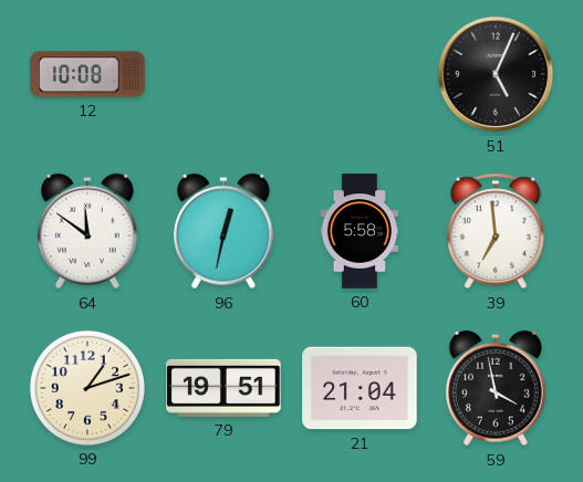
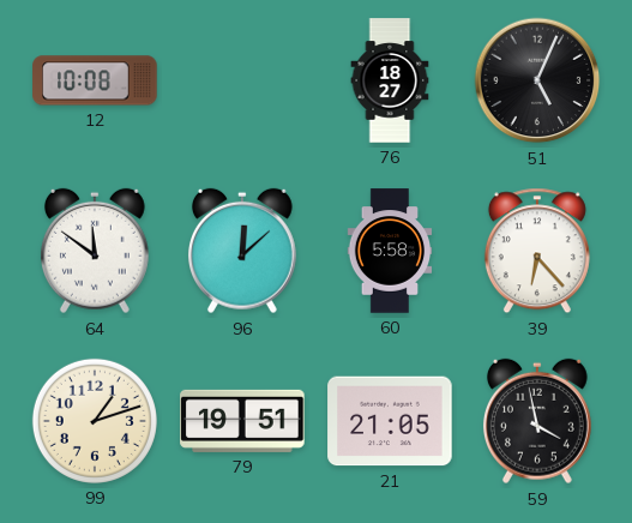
76: none -> 18:27
96: 12:32 -> 12:08
39: 6:59 -> 6:23
21: 21:04 -> 21:05
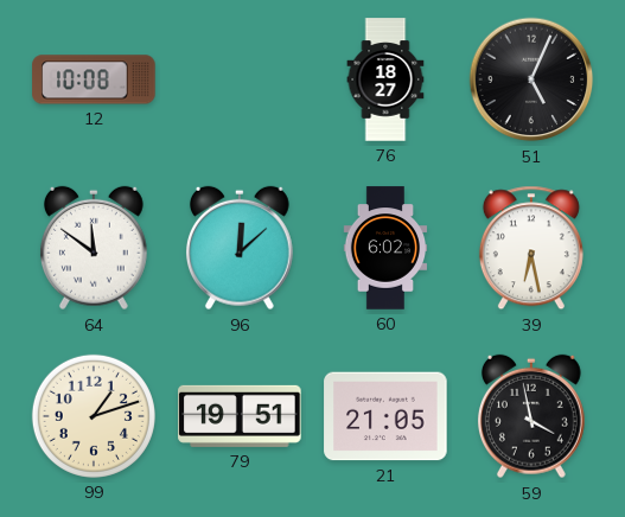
60: 5:58 -> 6:02
39: 6:23 -> 6:28
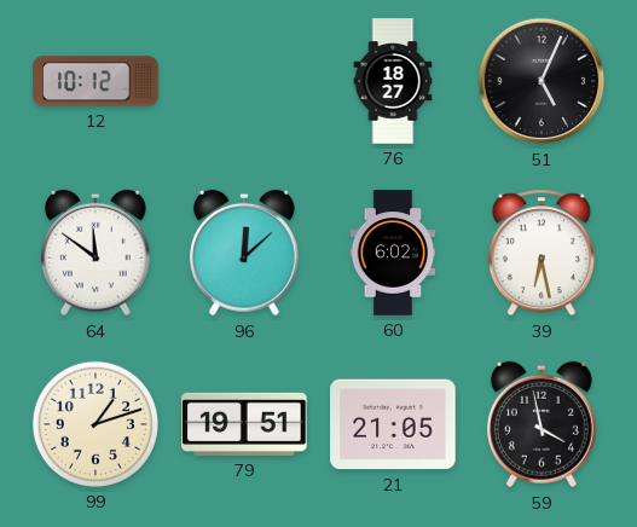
12: 10:08 -> 10:12
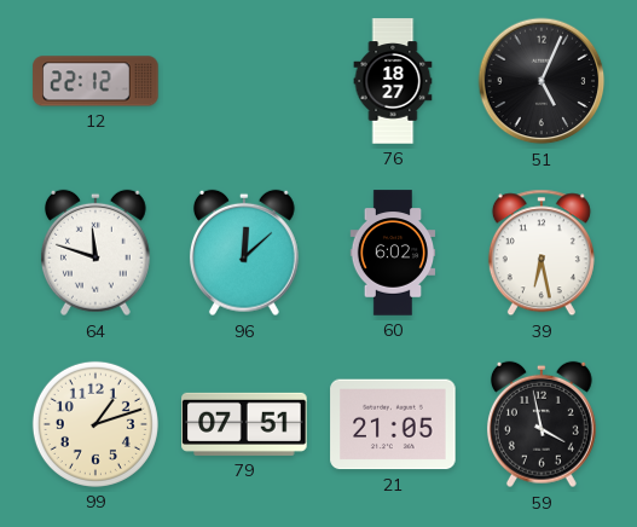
12: 10:12 -> 22:12
64: 11:51 -> 11:48
79: 19:51 -> 07:51
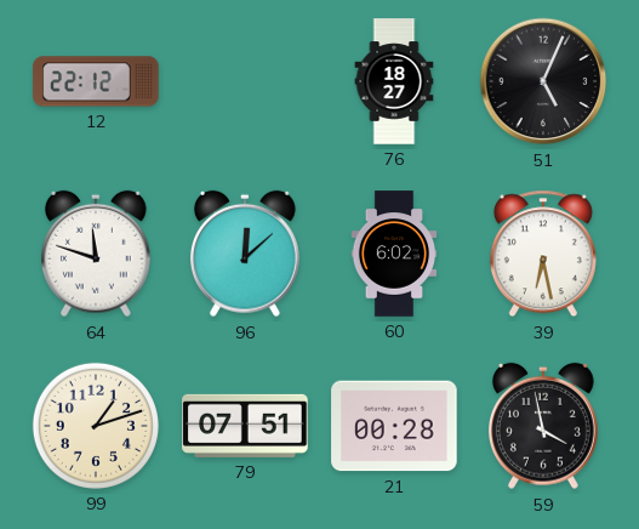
21: 21:05 -> 00:28
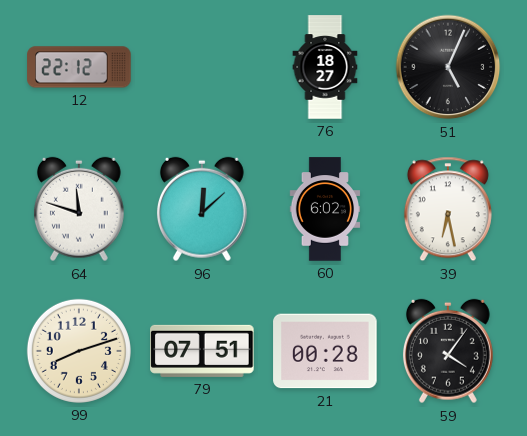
99: 1:12 -> 8:12
59: 3:58 -> 4:06
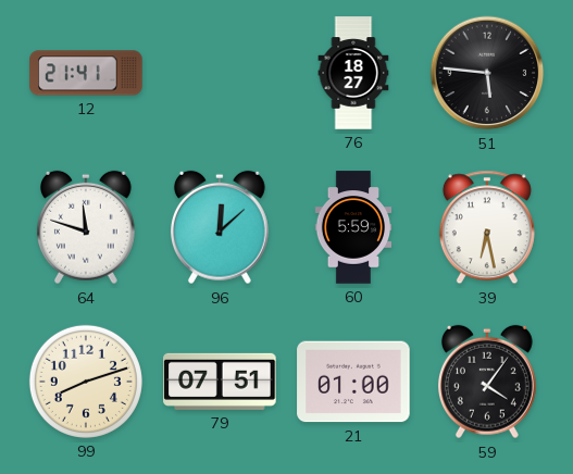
12: 22:12 -> 21:41
51: 5:04 -> 5:46
60: 6:02 -> 5:59
21: 00:28 -> 01:00
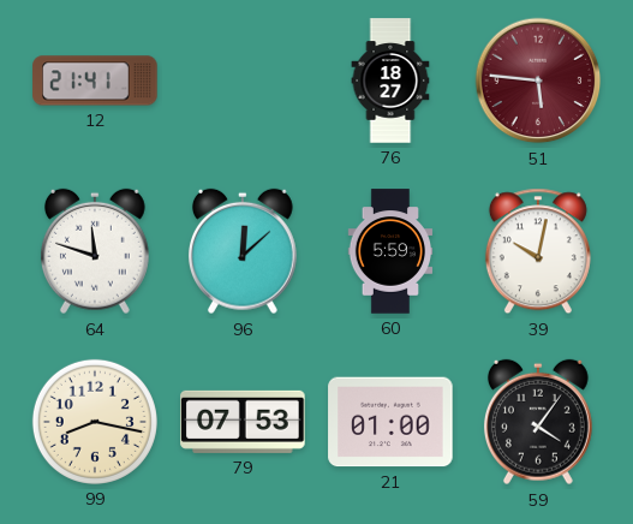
51 dial: black -> burgundy
39: 6:28 -> 10:02
99: 8:12 -> 8:17
79: 07:51 -> 07:53
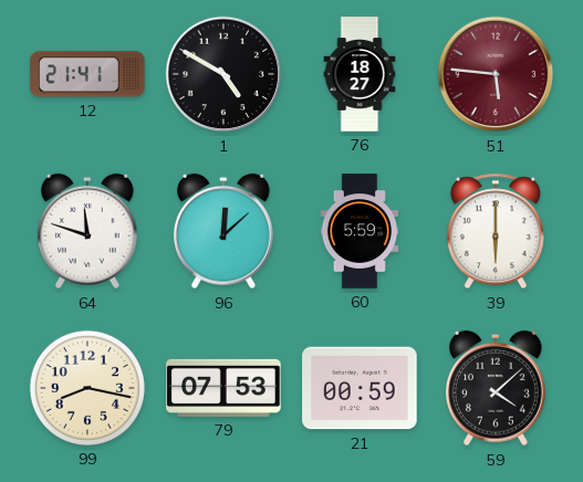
1: none -> 4:50
39: 10:02 -> 6:00
21: 01:00 -> 00:59
59: 4:06 -> 4:08
